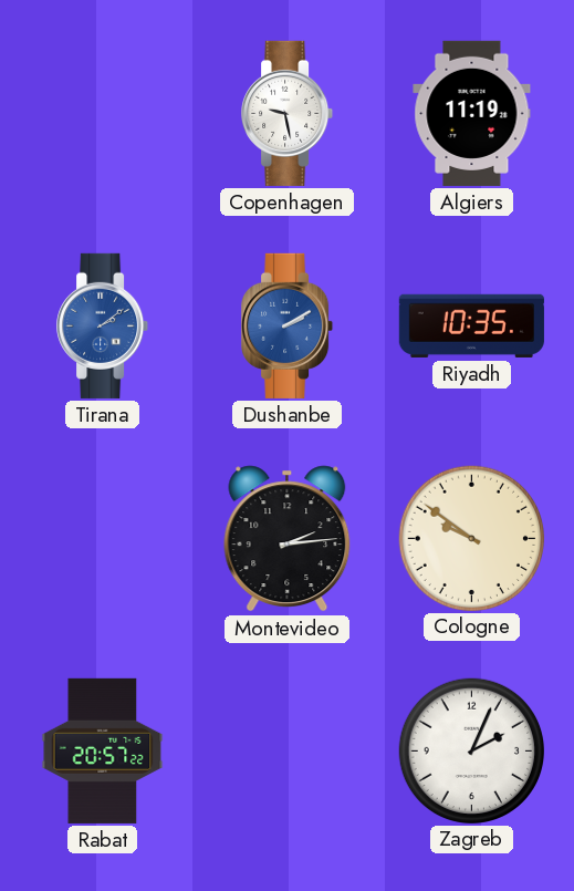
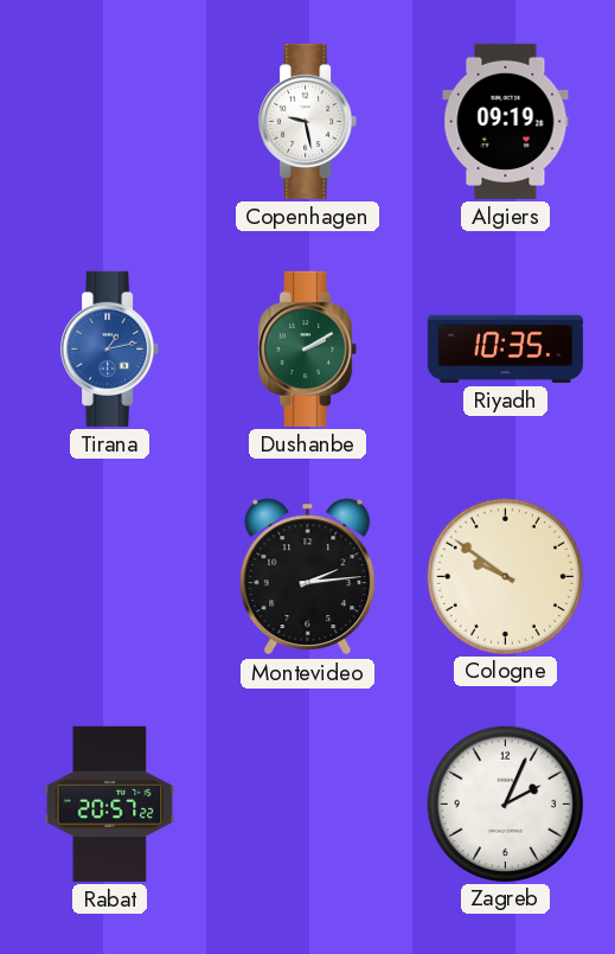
Algiers: 11:19 -> 09:19
Tirana: 2:09 -> 1:13
Dushanbe dial: blue -> green
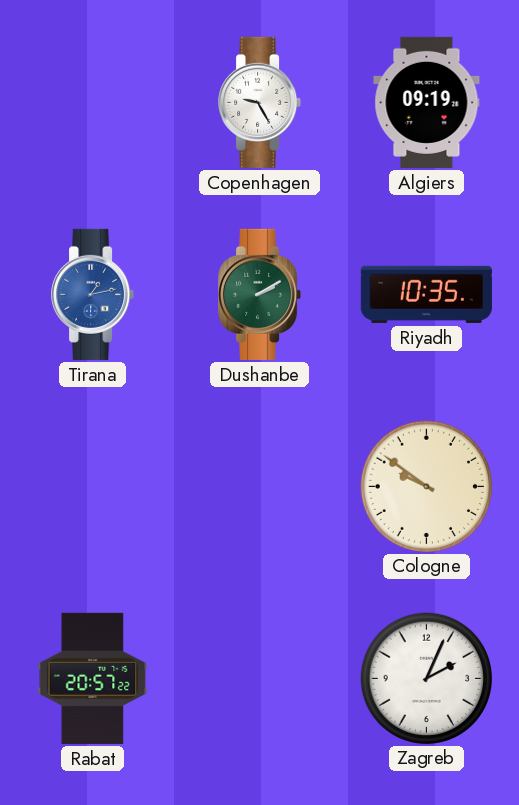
Copenhagen: 9:28 -> 9:25
Montevideo: 2:14 -> none
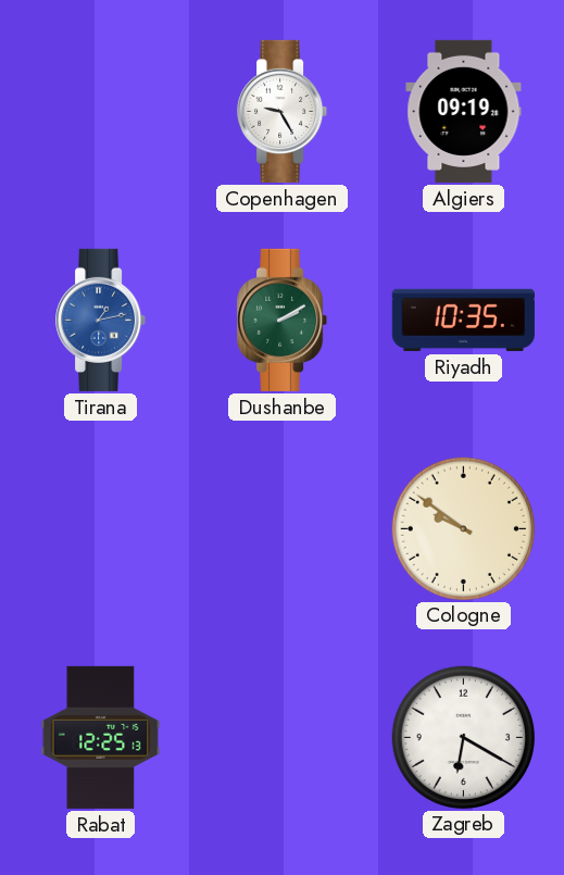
Rabat: 20:57 -> 12:25
Zagreb: 2:04 -> 6:20
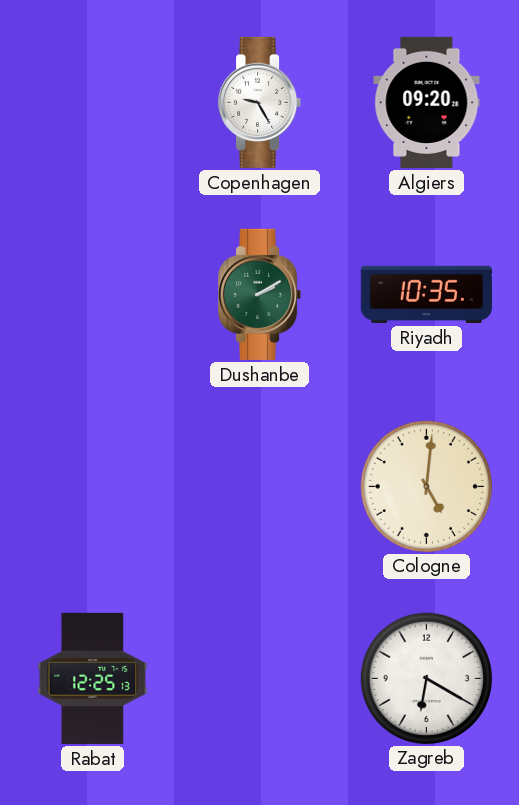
Algiers: 09:19 -> 09:20
Tirana: 1:13 -> none
Cologne: 9:51 -> 5:01
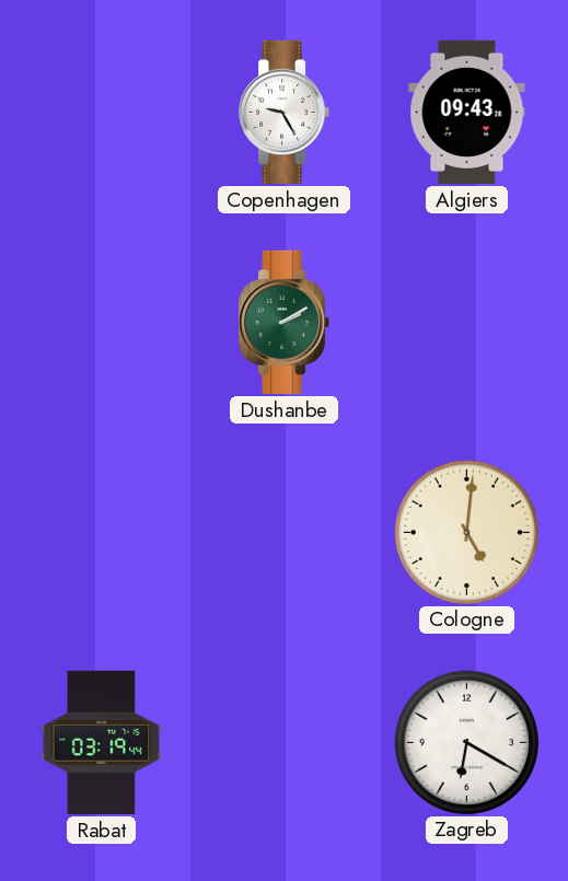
Algiers: 09:20 -> 09:43
Riyadh: 10:35 -> none
Rabat: 12:25 -> 03:19
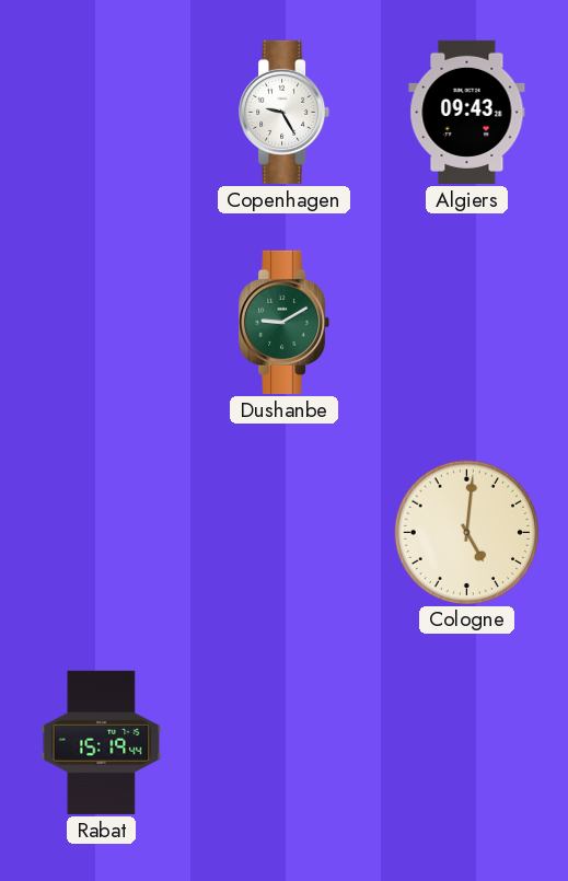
Dushanbe: 2:10 -> 9:10
Rabat: 03:19 -> 15:19
Zagreb: 6:20 -> none
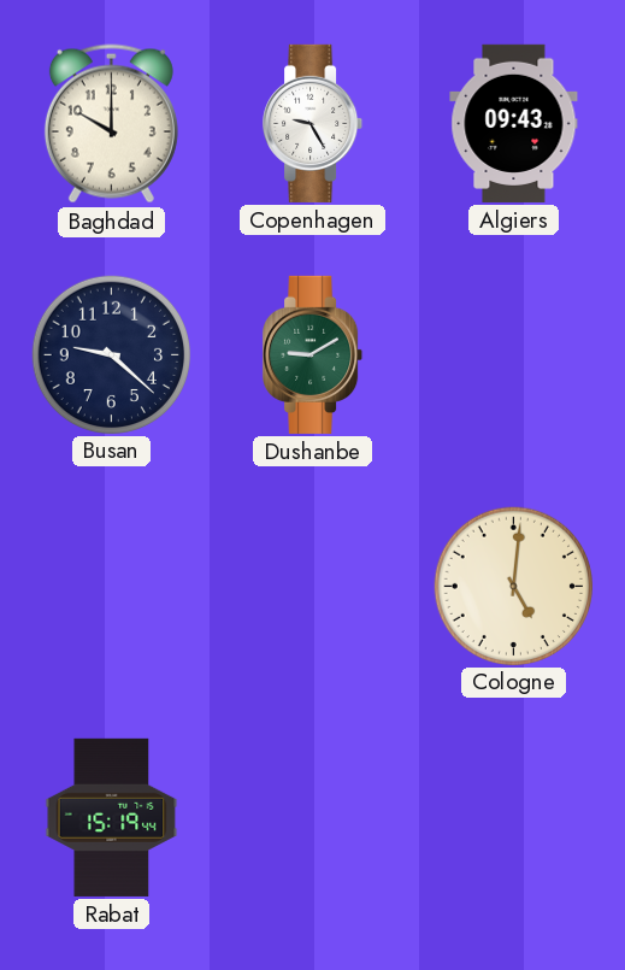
Baghdad: none -> 10:00
Busan: none -> 9:22
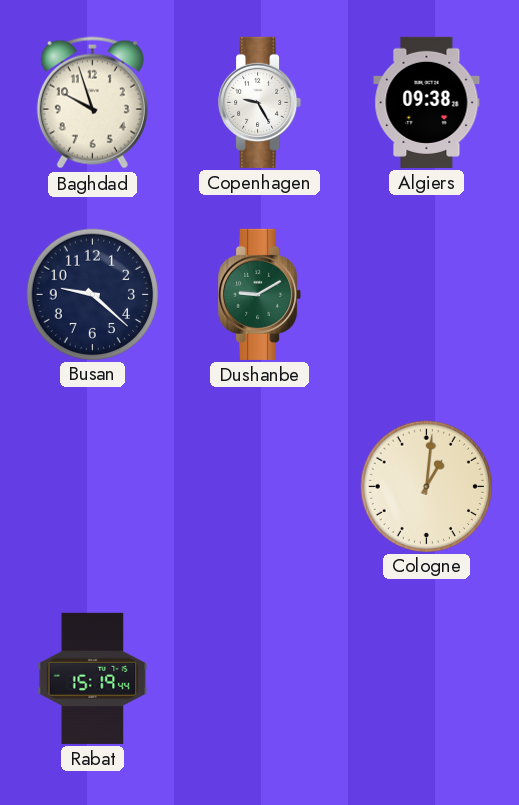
Baghdad: 10:00 -> 9:57
Algiers: 09:43 -> 09:38
Cologne: 5:01 -> 1:01
